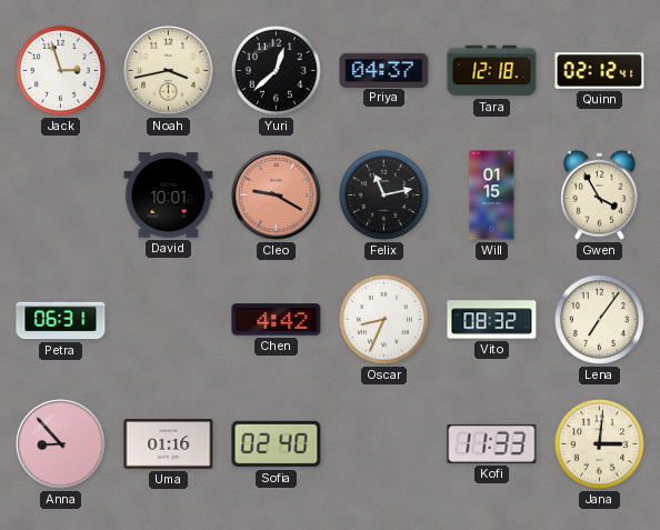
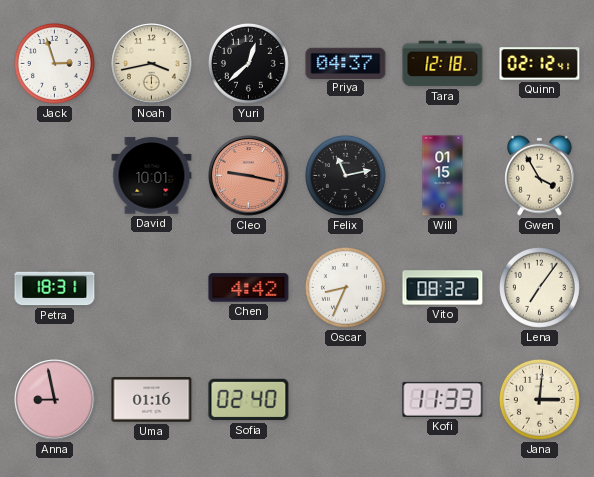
Cleo: 9:20 -> 9:17
Petra: 06:31 -> 18:31
Anna: 8:53 -> 8:58
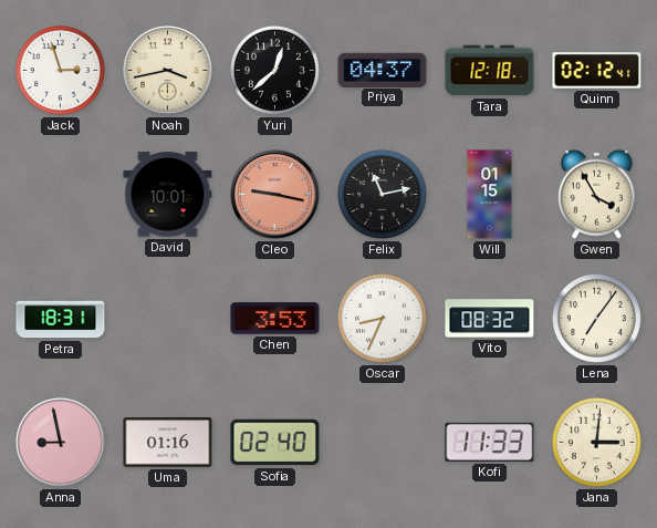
Chen: 4:42 -> 3:53
